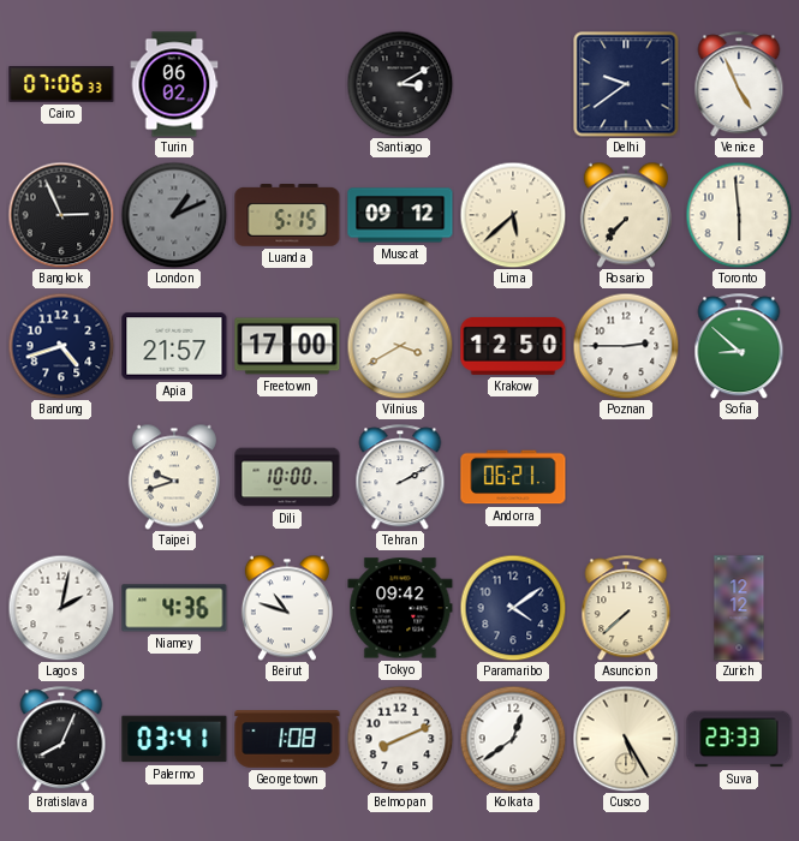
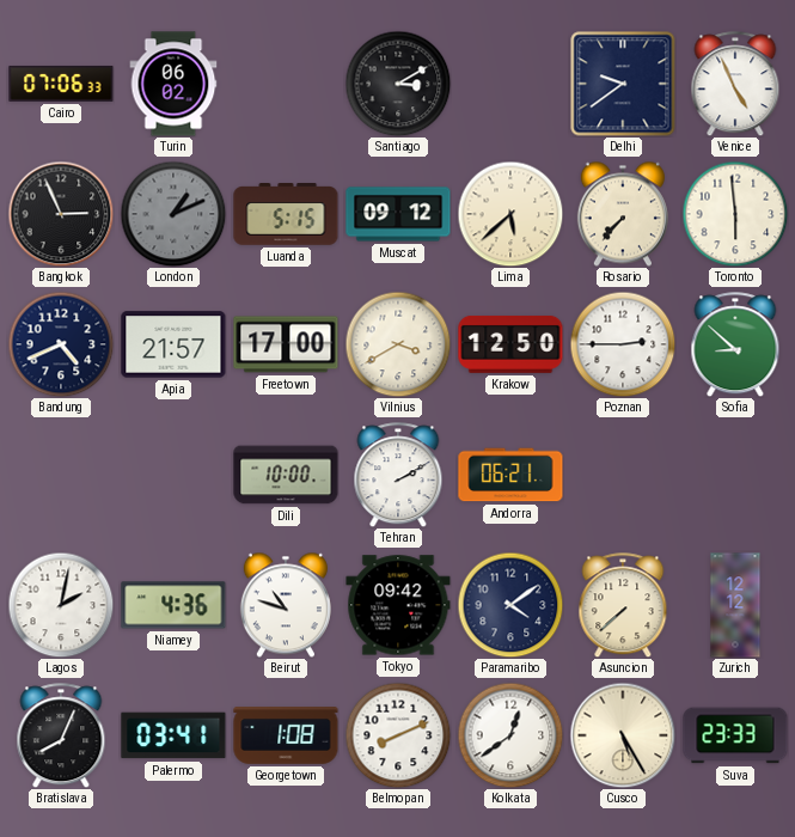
Bandung: 4:42 -> 4:41
Taipei: 9:42 -> none
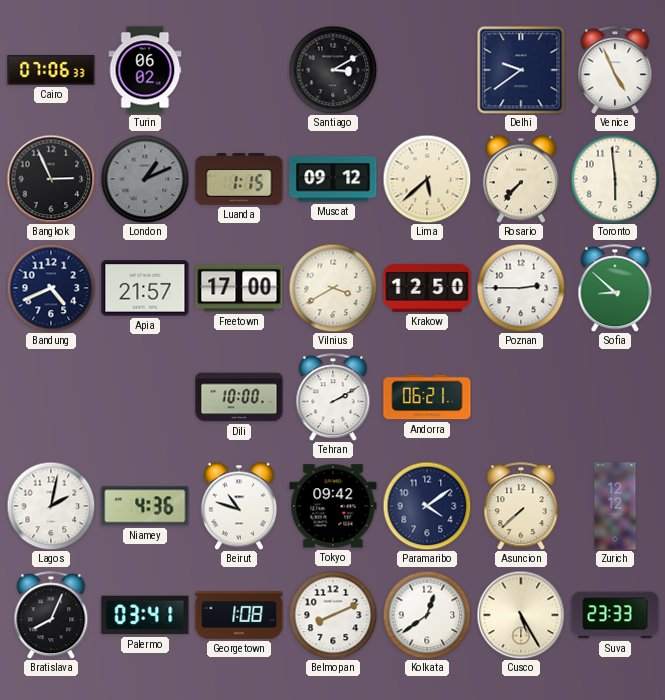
Luanda: 5:15 -> 1:15
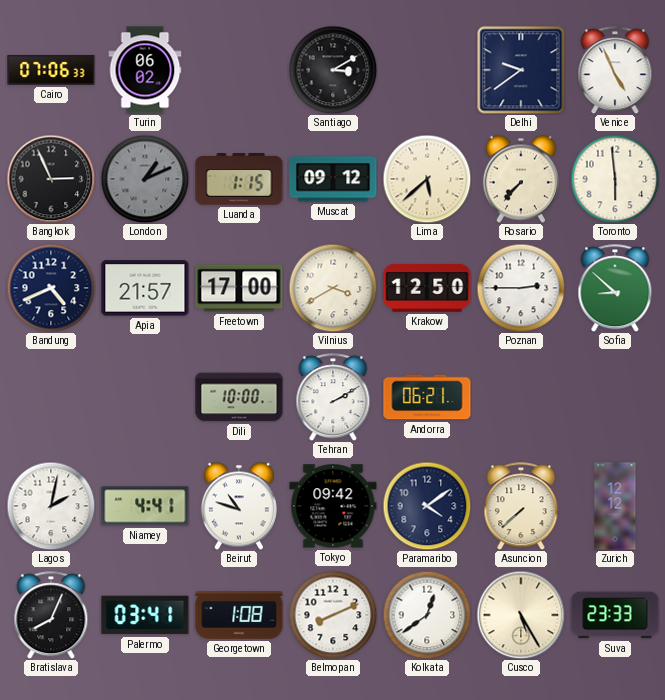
Niamey: 4:36 -> 4:41
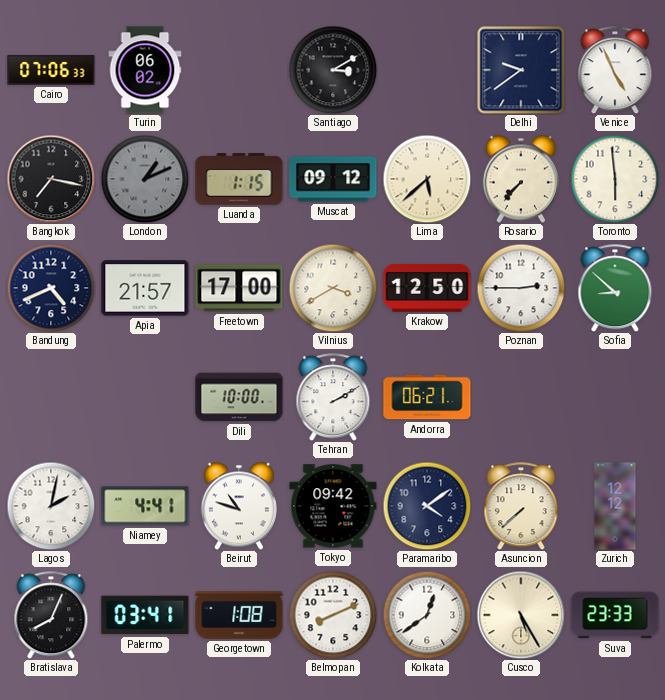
Bangkok: 2:56 -> 7:17
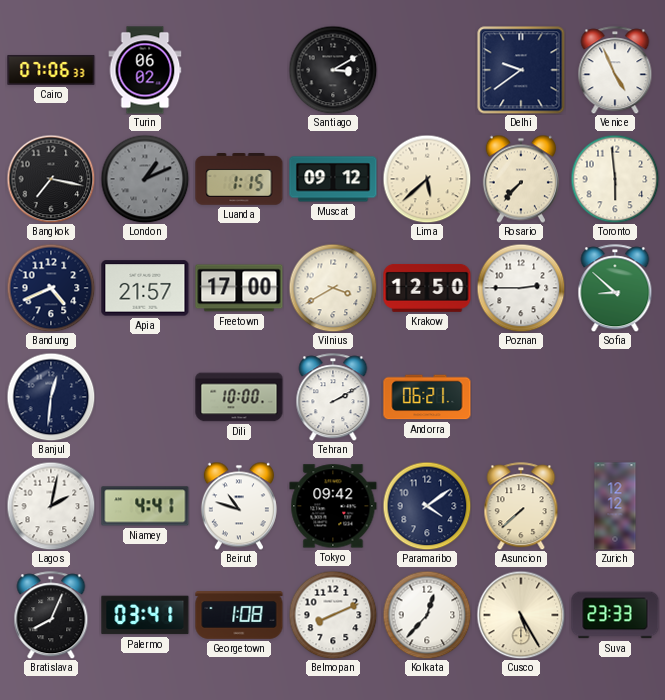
Banjul: none -> 12:31
Kolkata: 12:39 -> 12:37
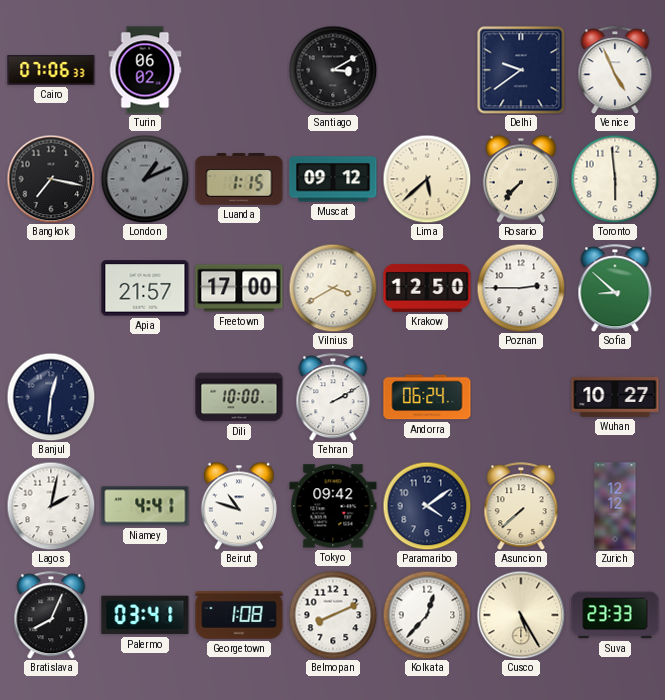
Bandung: 4:41 -> none
Andorra: 06:21 -> 06:24
Wuhan: none -> 10:27
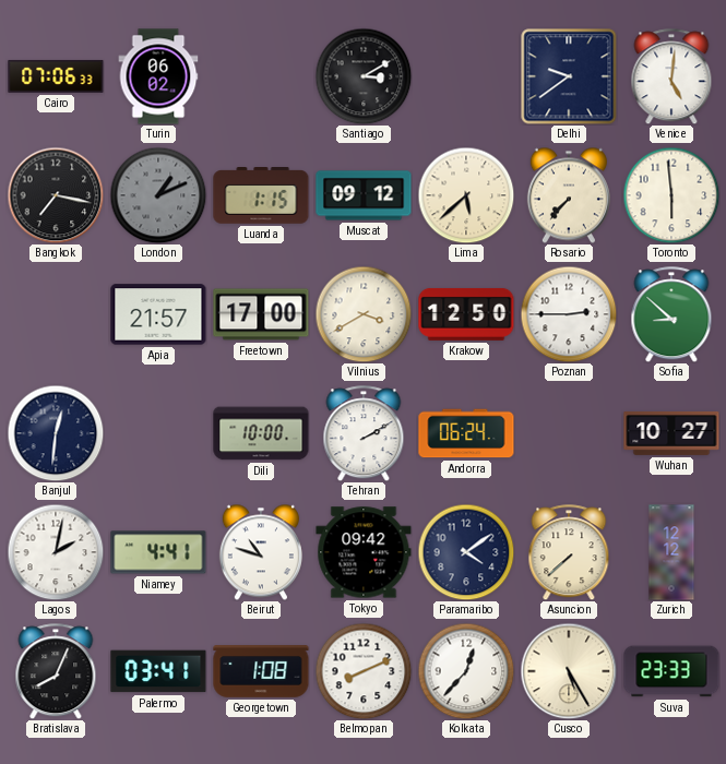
Venice: 4:56 -> 5:01
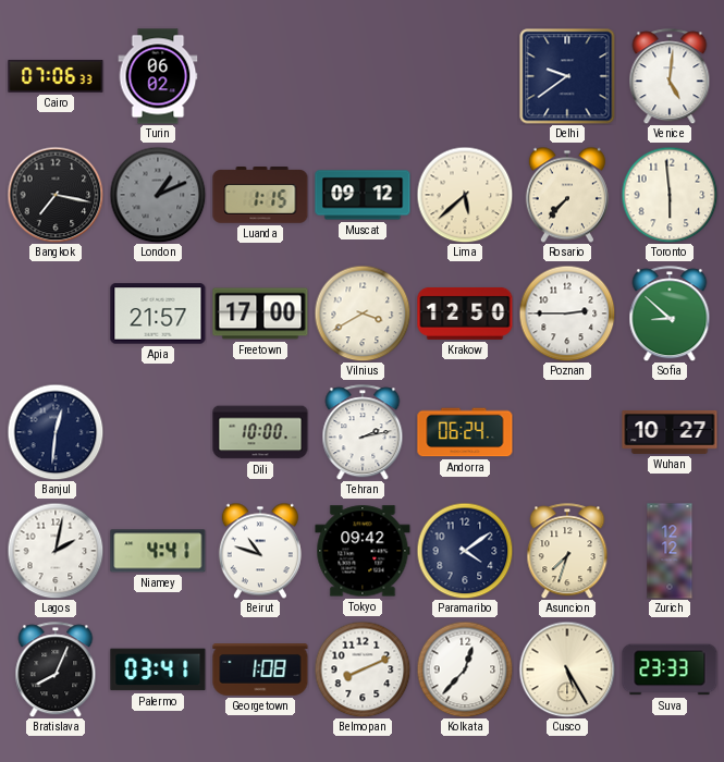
Santiago: 3:10 -> none
Tehran: 2:10 -> 2:13
Asuncion: 7:38 -> 7:33
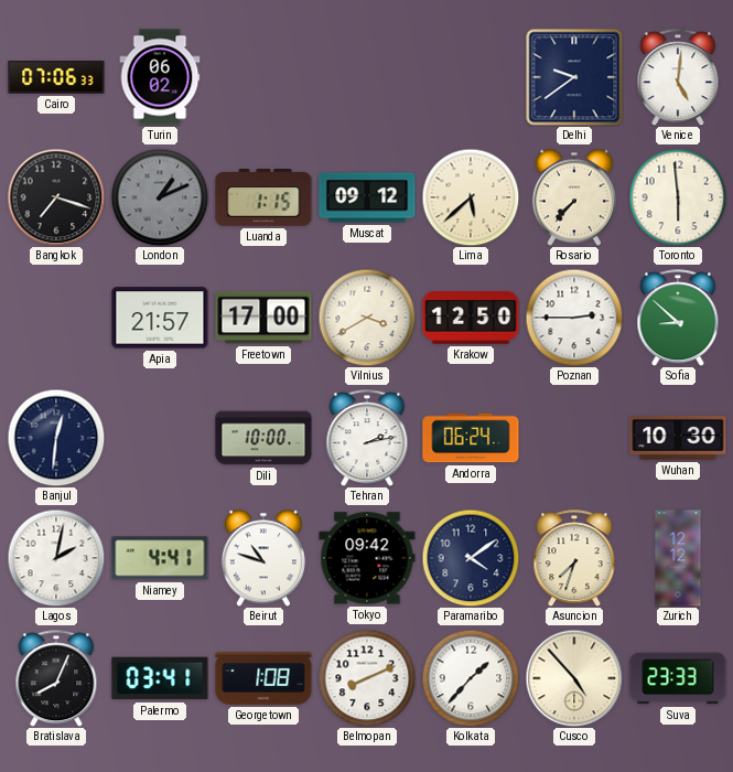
Bangkok: 7:17 -> 7:18
Wuhan: 10:27 -> 10:30
Kolkata: 12:37 -> 1:37
Cusco: 5:25 -> 4:53
